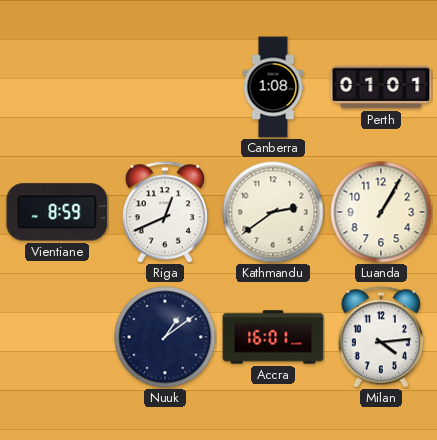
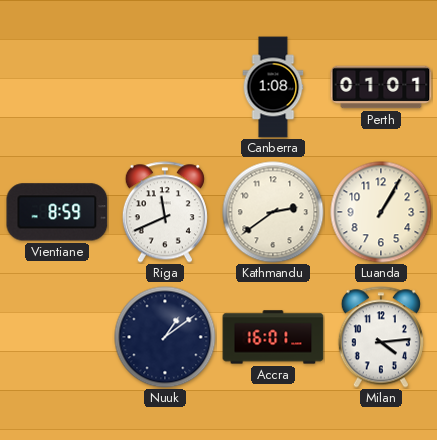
Riga: 12:41 -> 11:41
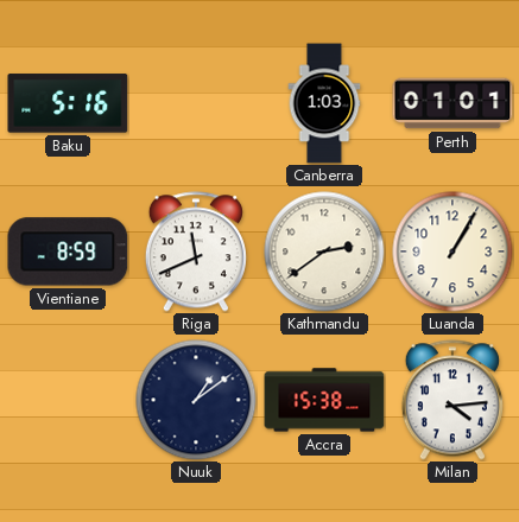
Baku: none -> 5:16
Canberra: 1:08 -> 1:03
Accra: 16:01 -> 15:38
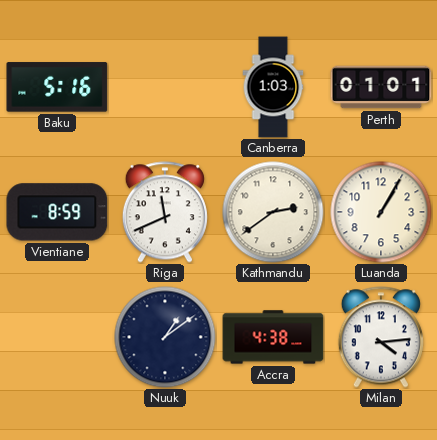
Accra: 15:38 -> 4:38
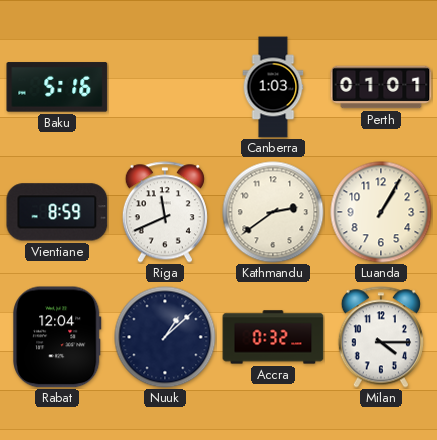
Rabat: none -> 12:04
Nuuk: 1:09 -> 1:08
Accra: 4:38 -> 0:32
Milan: 4:14 -> 4:15
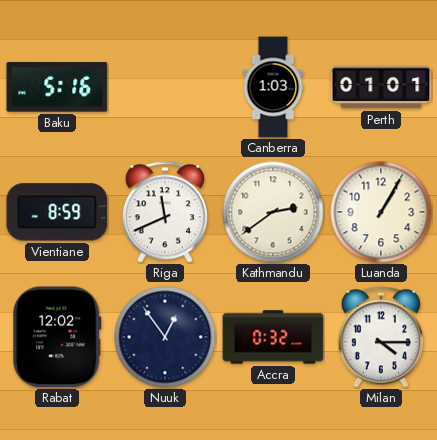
Rabat: 12:04 -> 12:02
Nuuk: 1:08 -> 12:54
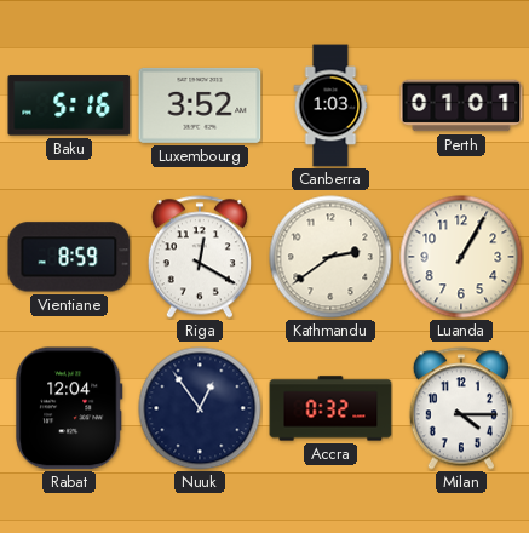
Luxembourg: none -> 3:52
Riga: 11:41 -> 12:20
Rabat: 12:02 -> 12:04
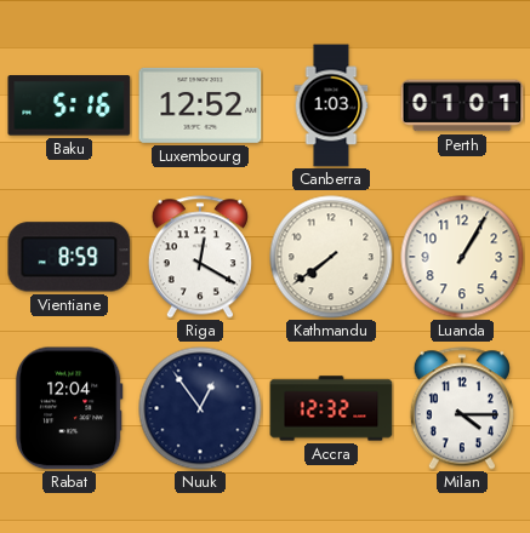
Luxembourg: 3:52 -> 12:52
Kathmandu: 2:39 -> 7:39
Accra: 0:32 -> 12:32
